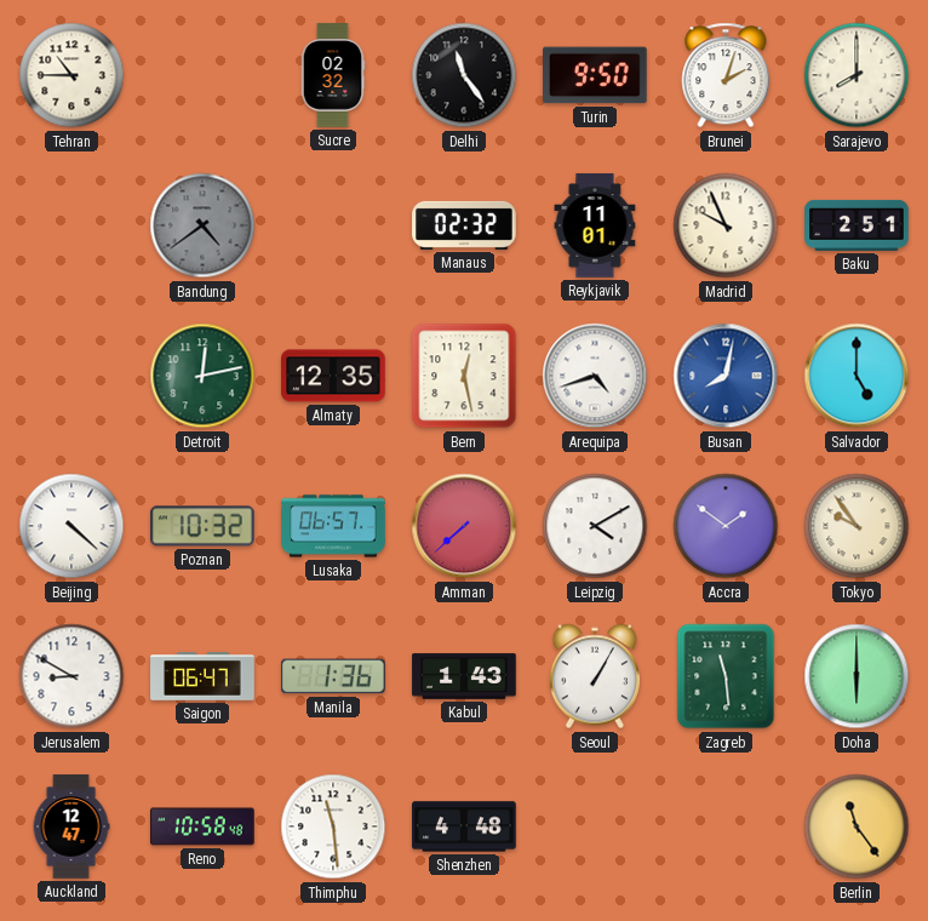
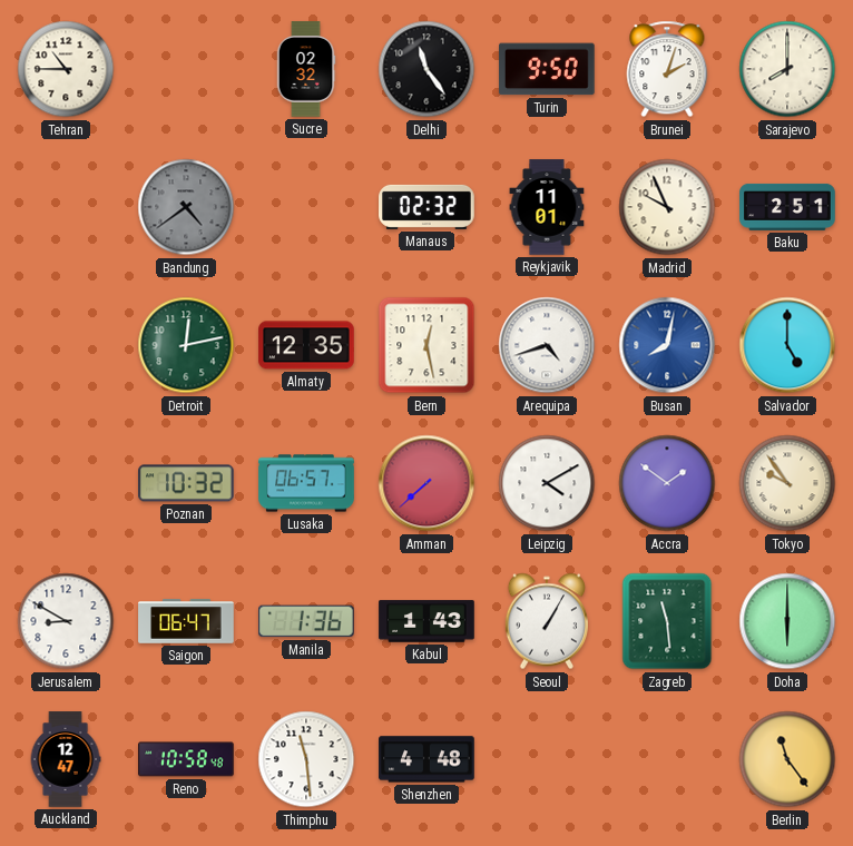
Beijing: 4:22 -> none
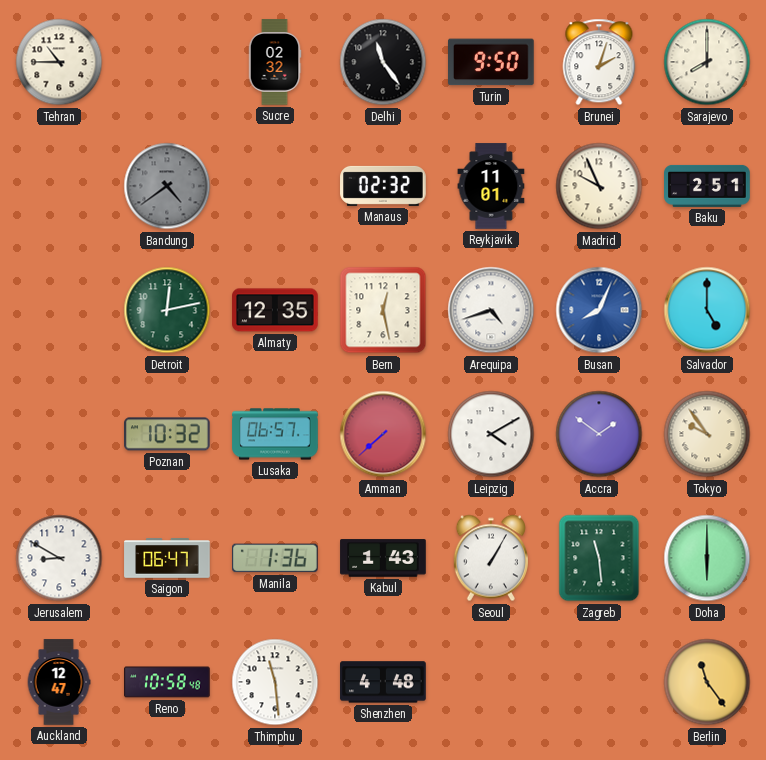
Busan: 8:02 -> 8:04
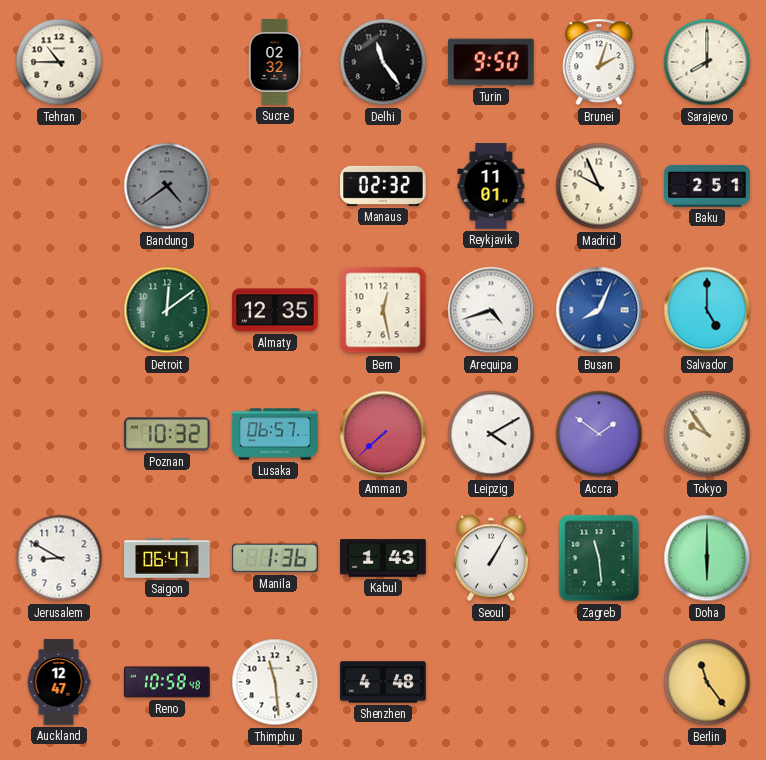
Detroit: 12:13 -> 12:09
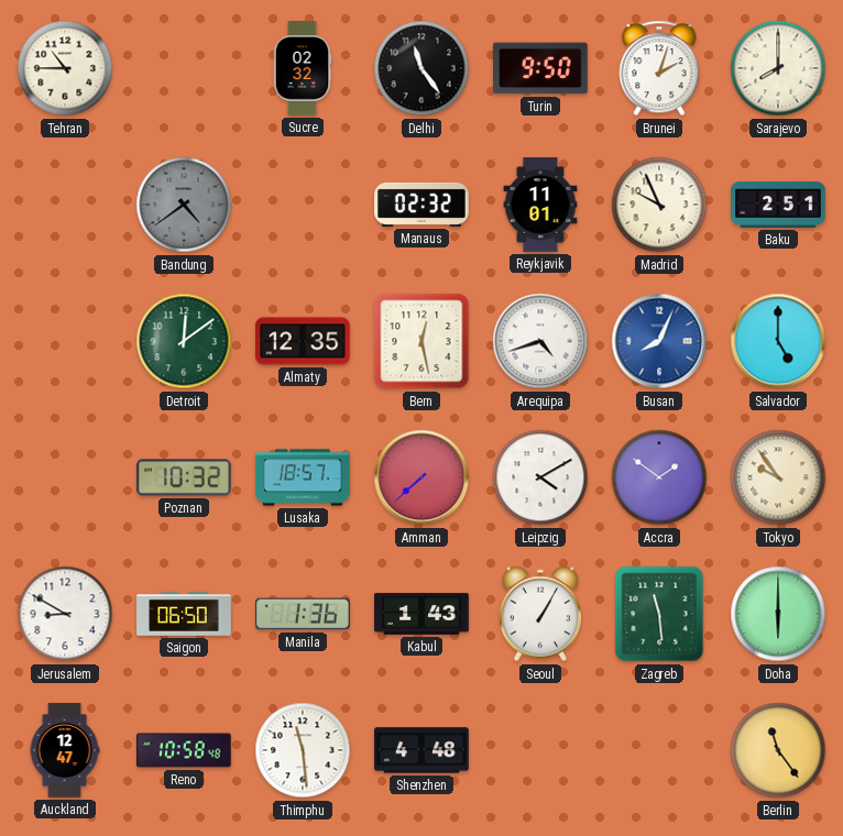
Lusaka: 06:57 -> 18:57
Saigon: 06:47 -> 06:50
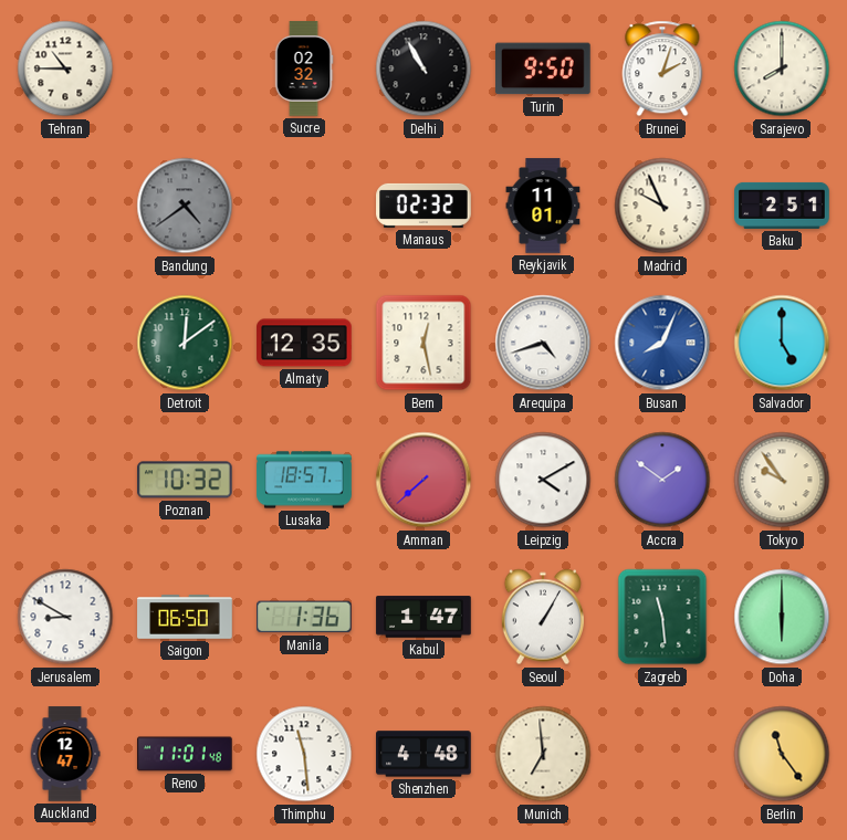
Delhi: 11:24 -> 10:55
Kabul: 1:43 -> 1:47
Reno: 10:58 -> 11:01
Munich: none -> 6:59
